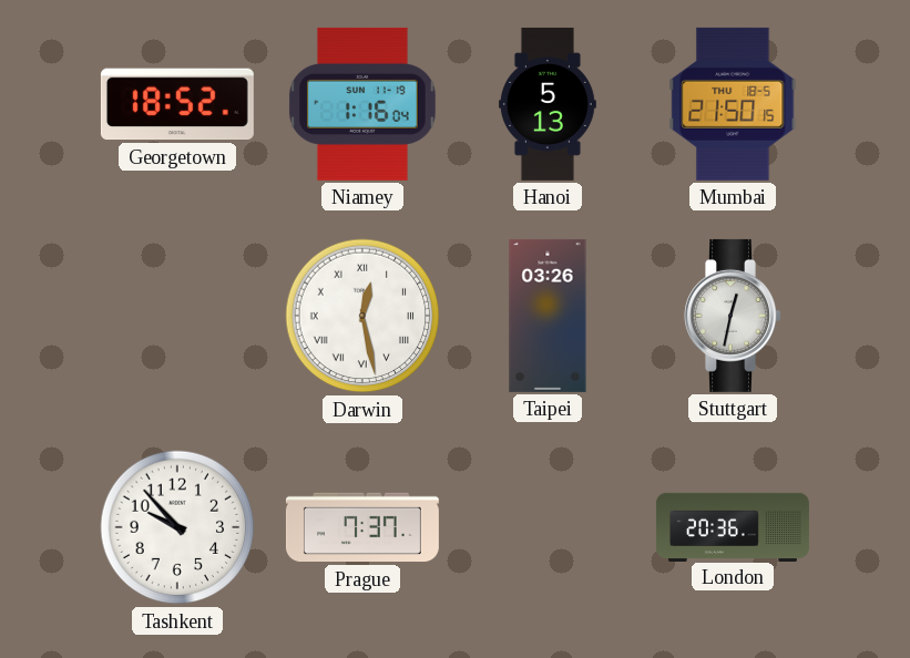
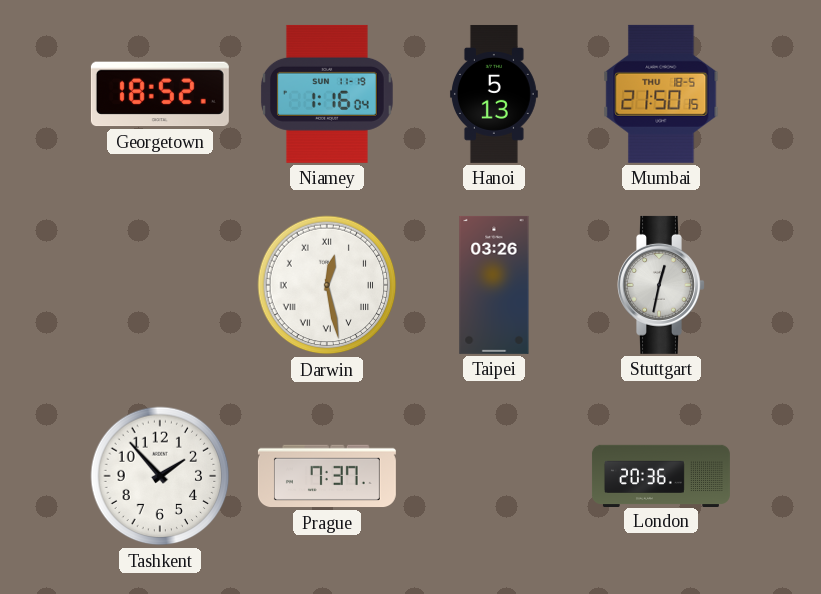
Tashkent: 9:53 -> 1:53
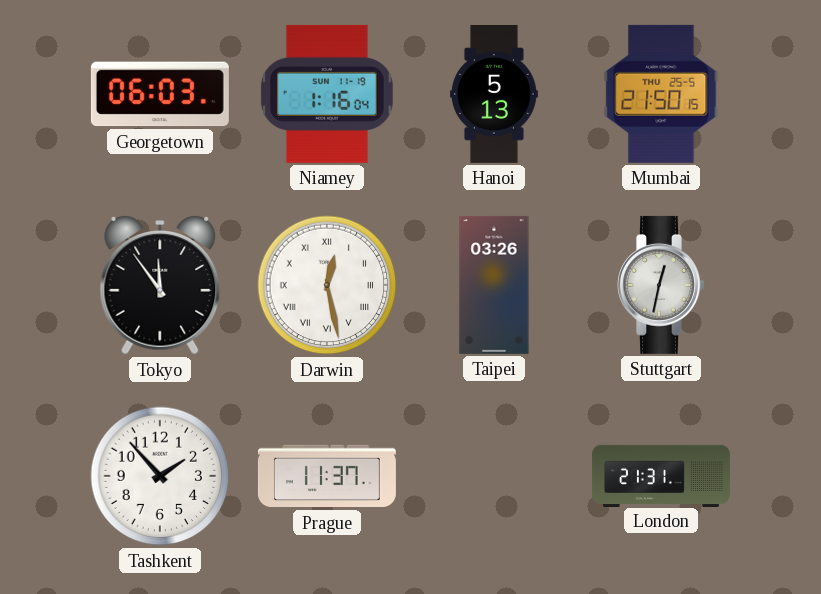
Georgetown: 18:52 -> 06:03
Mumbai date: THU 18-5 -> THU 25-5
Tokyo: none -> 11:54
Prague: 7:37 -> 11:37
London: 20:36 -> 21:31
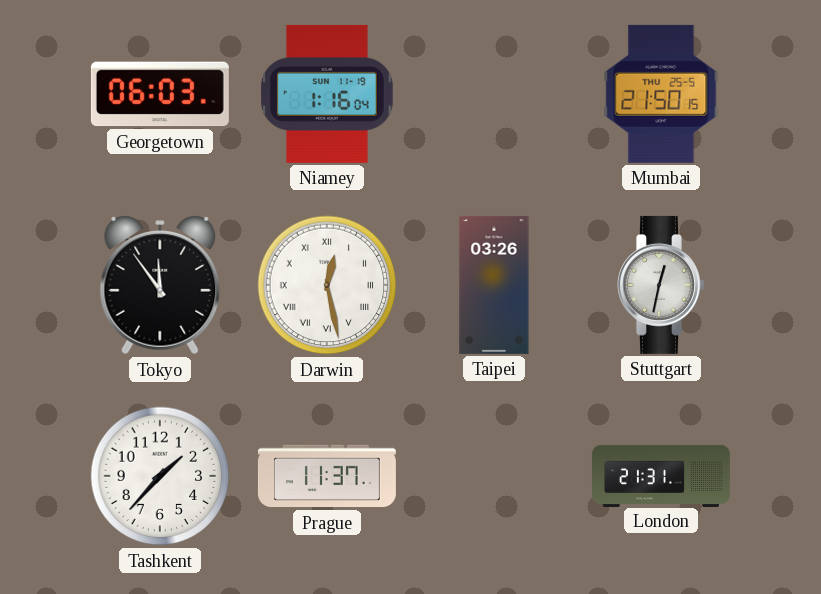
Hanoi: 5:13 -> none
Tashkent: 1:53 -> 1:37
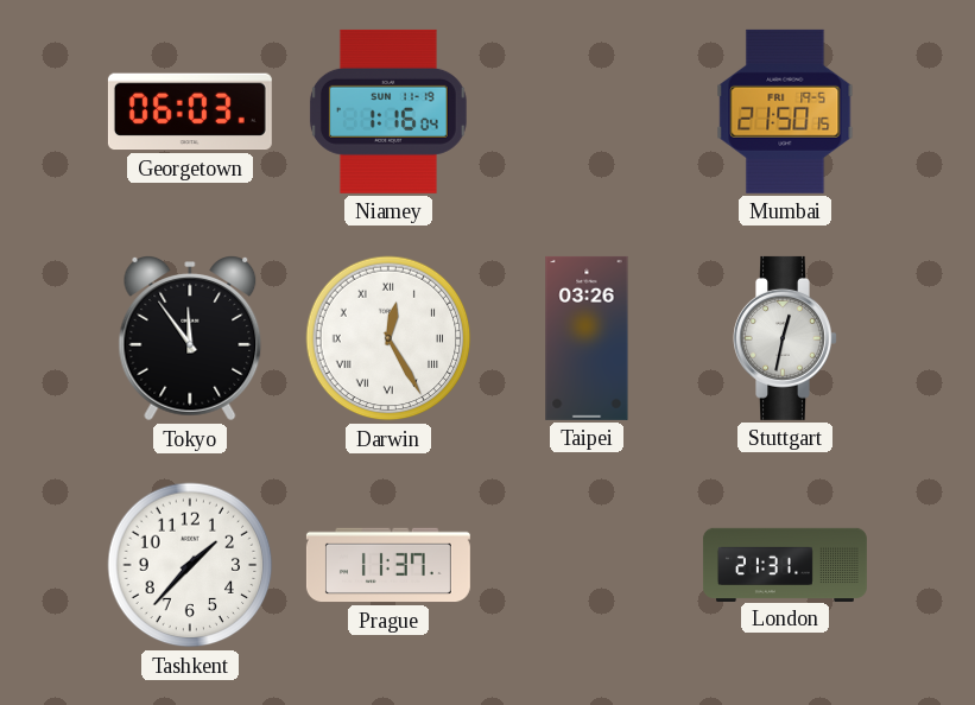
Mumbai date: THU 25-5 -> FRI 19-5
Darwin: 12:28 -> 12:25
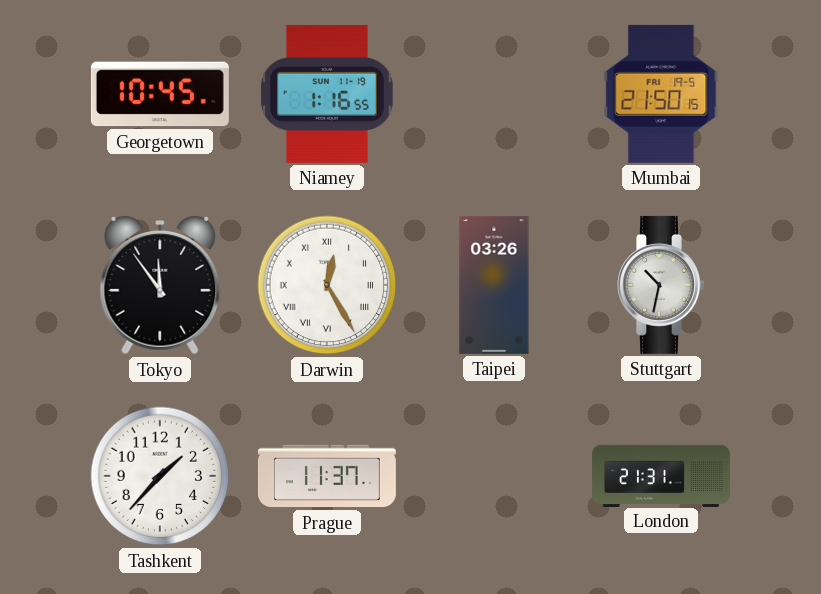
Georgetown: 06:03 -> 10:45
Niamey: 1:16:04 -> 1:16:55
Stuttgart: 12:32 -> 10:32
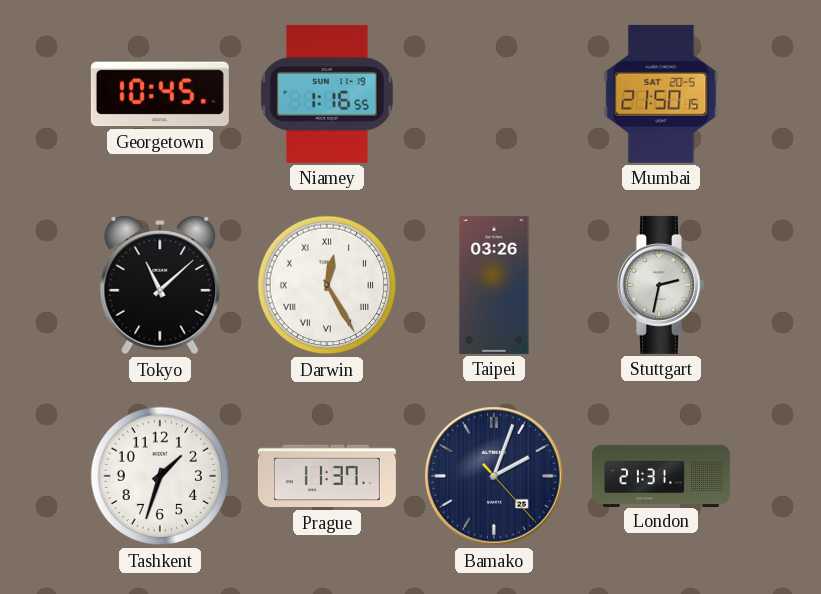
Mumbai date: FRI 19-5 -> SAT 20-5
Tokyo: 11:54 -> 11:08
Stuttgart: 10:32 -> 2:32
Tashkent: 1:37 -> 1:33
Bamako: none -> 2:03
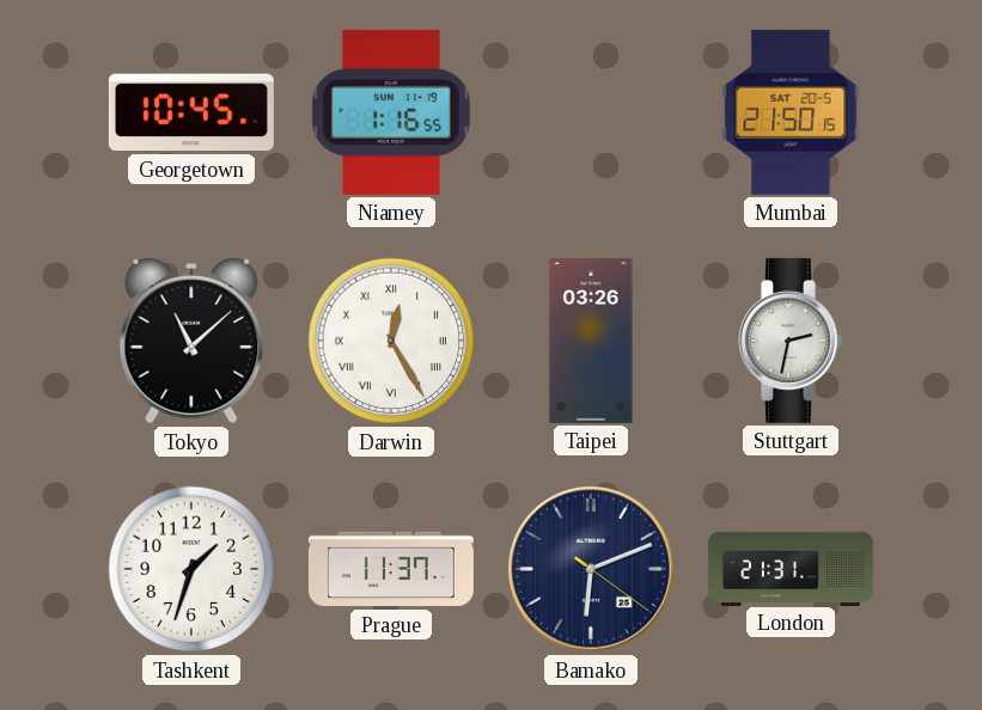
Bamako: 2:03 -> 6:11
